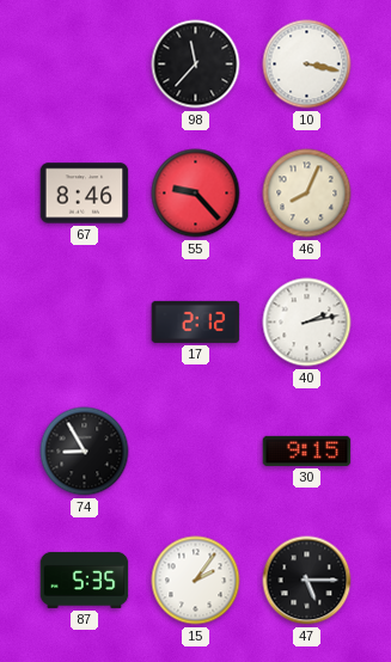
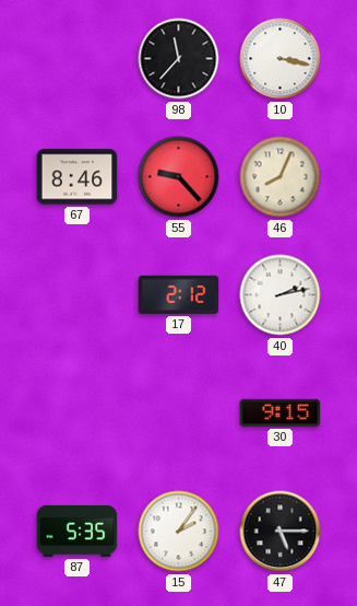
74: 8:55 -> none
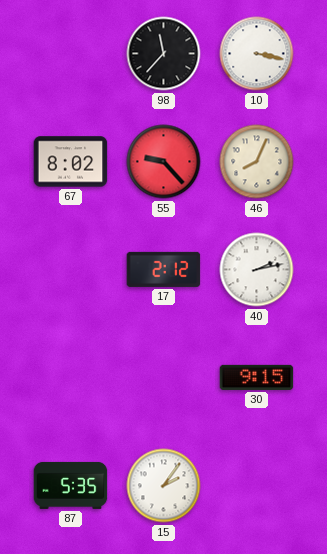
67: 8:46 -> 8:02
47: 5:15 -> none
